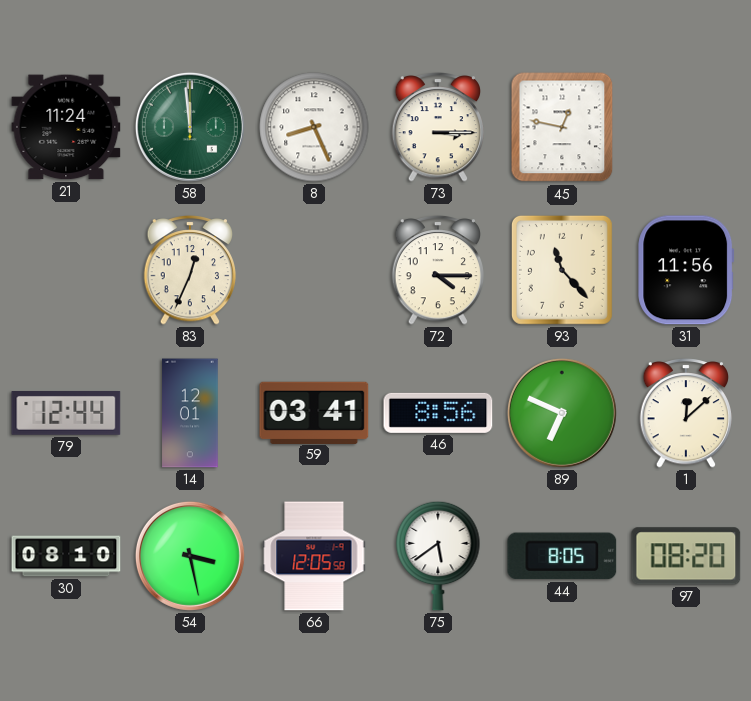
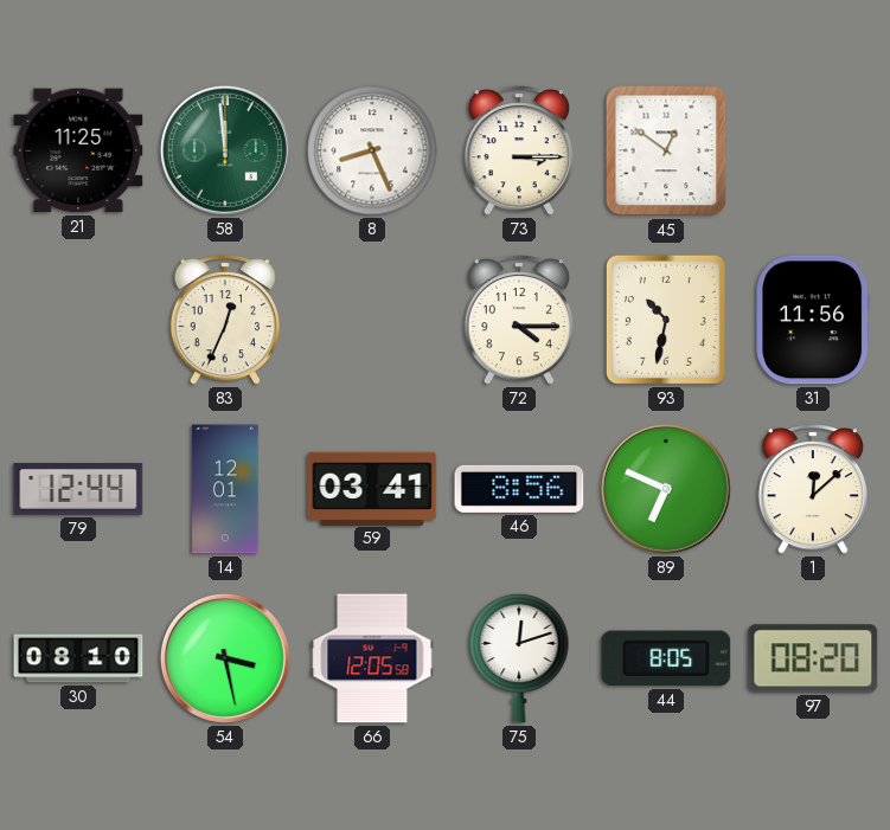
21: 11:24 -> 11:25
45: 12:47 -> 12:51
93: 11:23 -> 10:32
75: 5:39 -> 12:12
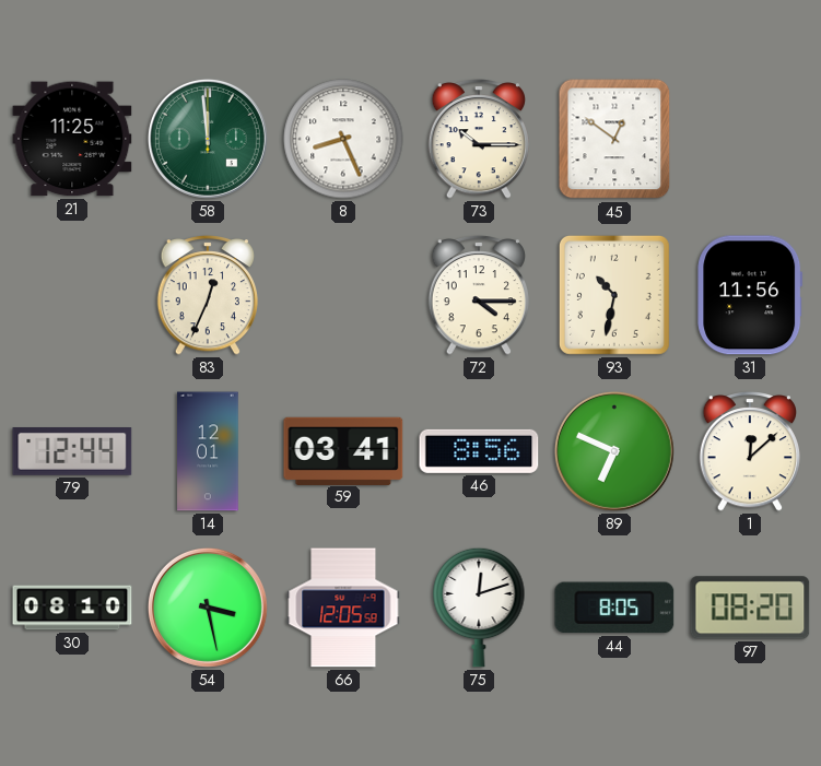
73: 3:15 -> 10:15
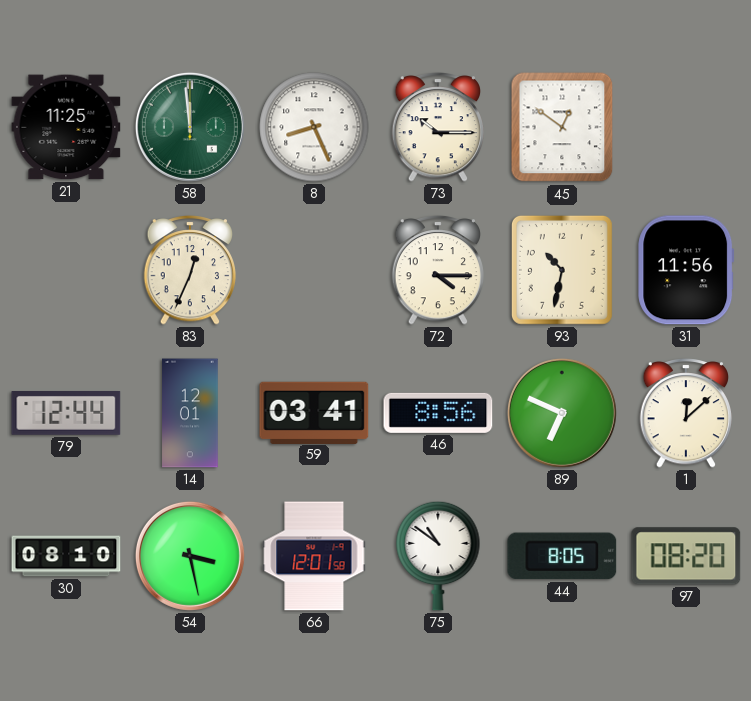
66: 12:05 -> 12:01
75: 12:12 -> 10:51
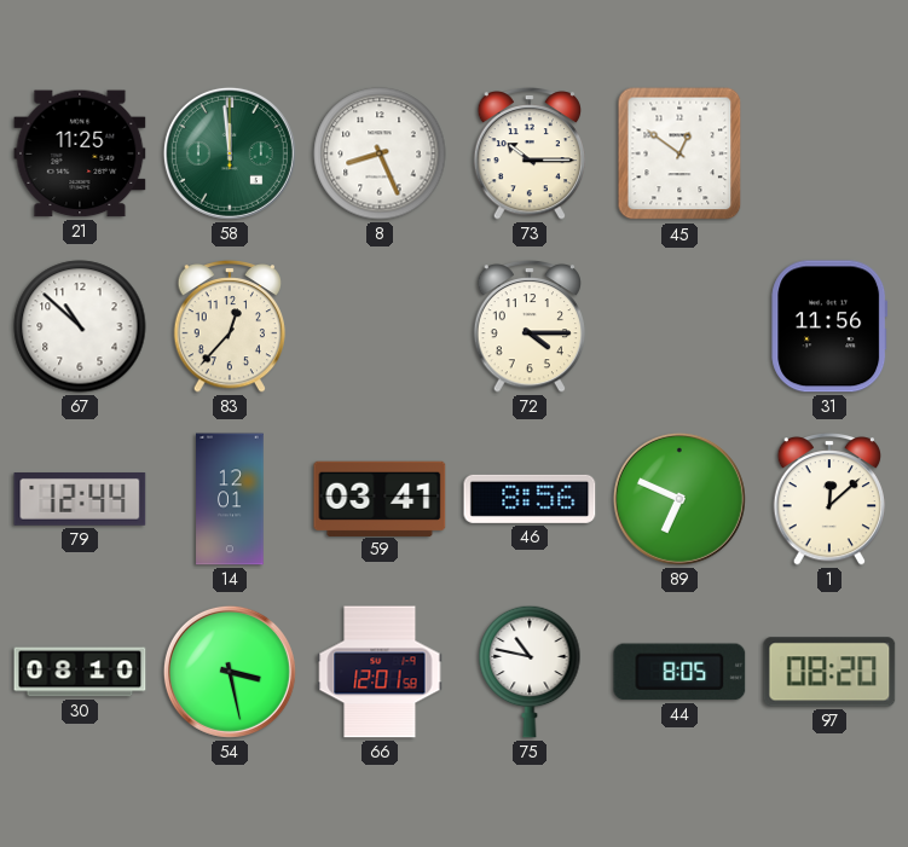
67: none -> 10:52
83: 12:34 -> 12:37
93: 10:32 -> none
75: 10:51 -> 10:47
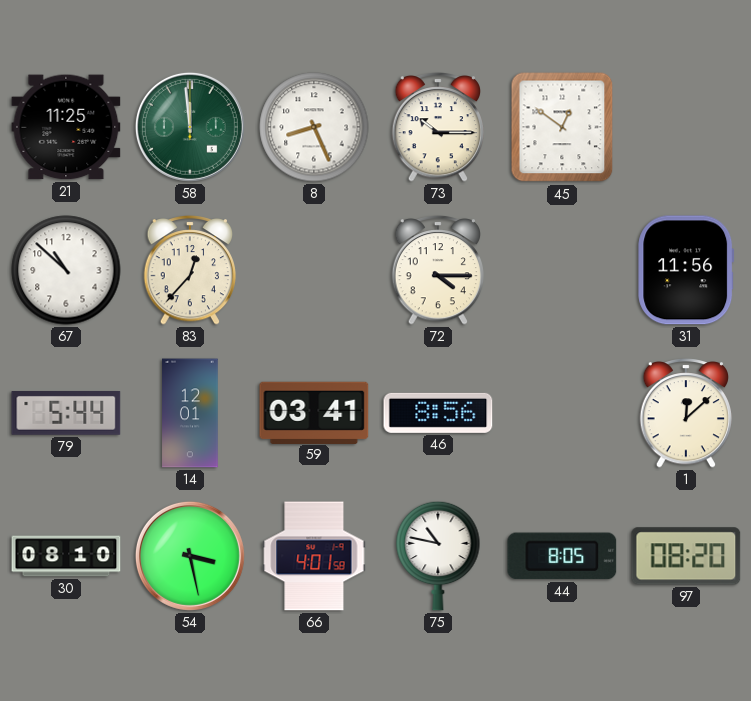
79: 12:44 -> 5:44
89: 6:49 -> none
66: 12:01 -> 4:01
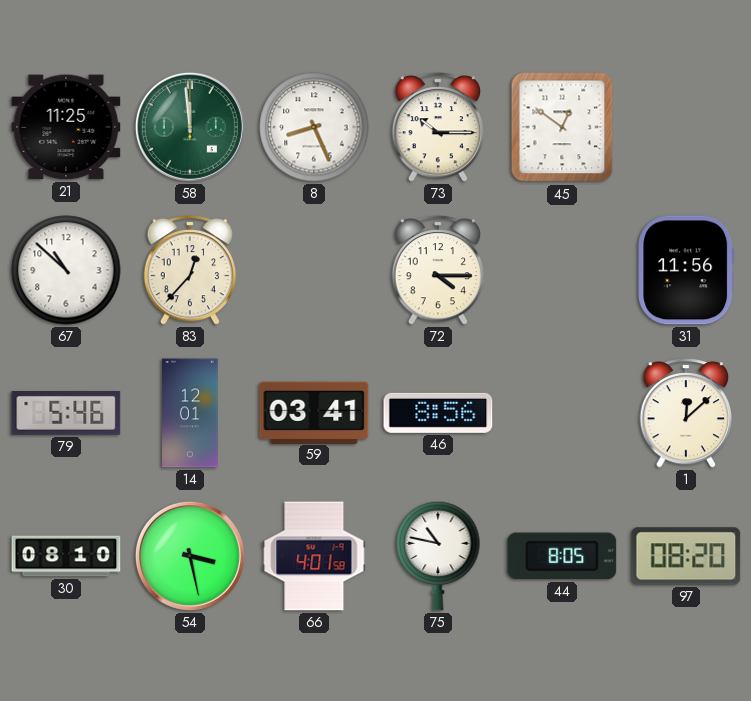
79: 5:44 -> 5:46
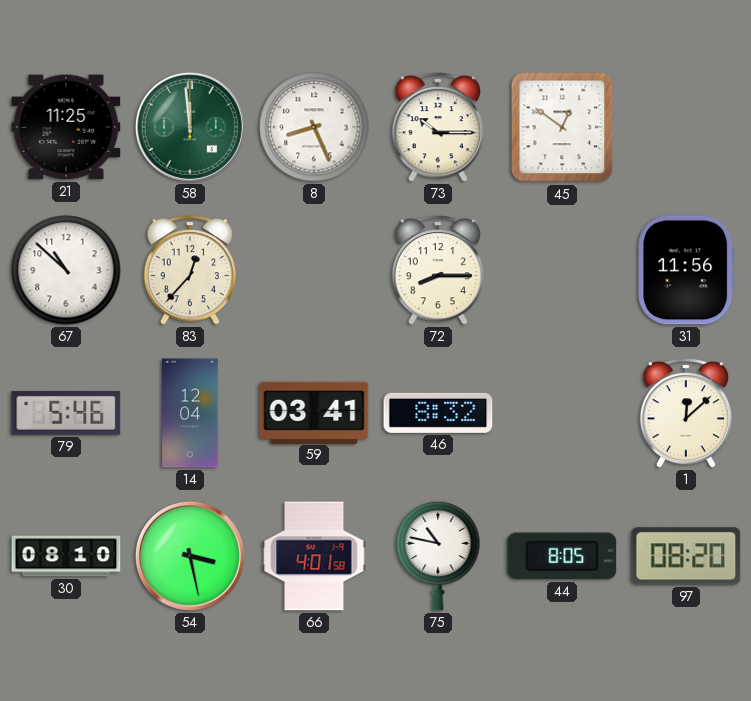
72: 4:15 -> 8:15
14: 12:01 -> 12:04
46: 8:56 -> 8:32
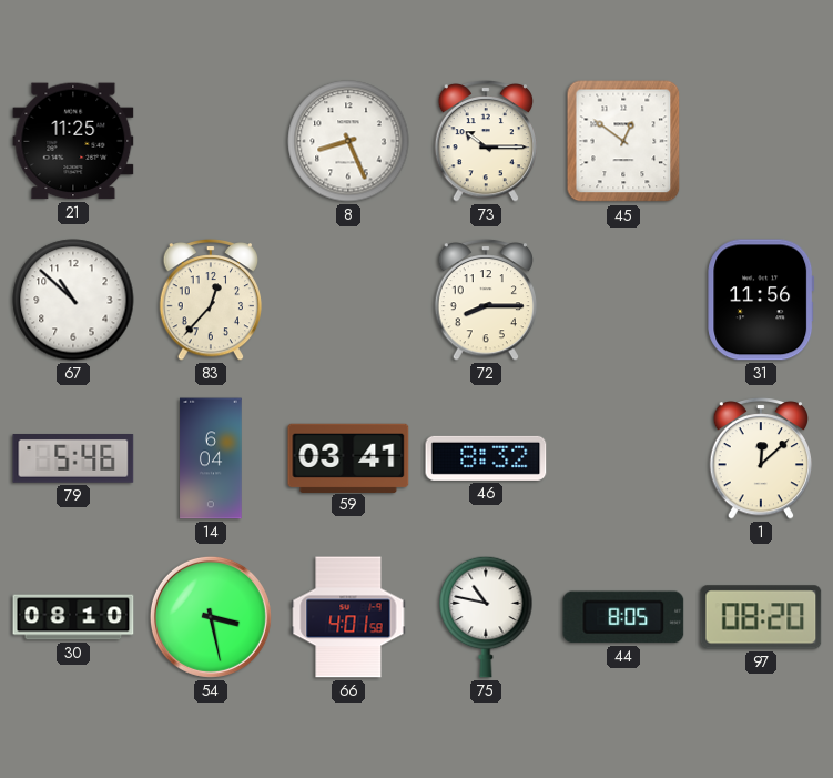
58: 11:59 -> none
14: 12:04 -> 6:04
